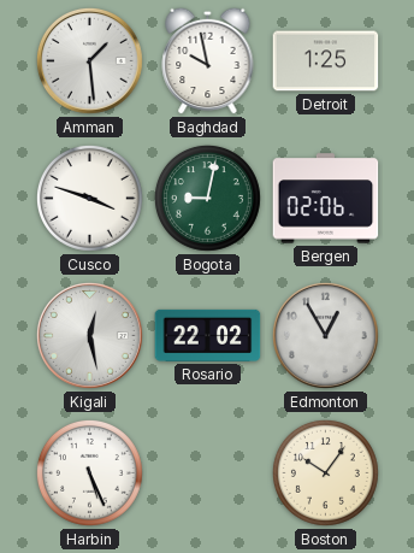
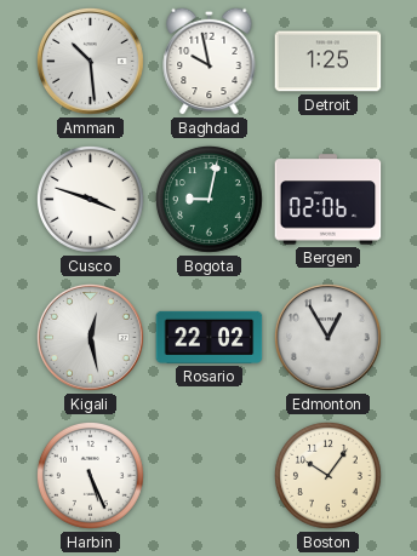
Amman: 1:29 -> 10:29
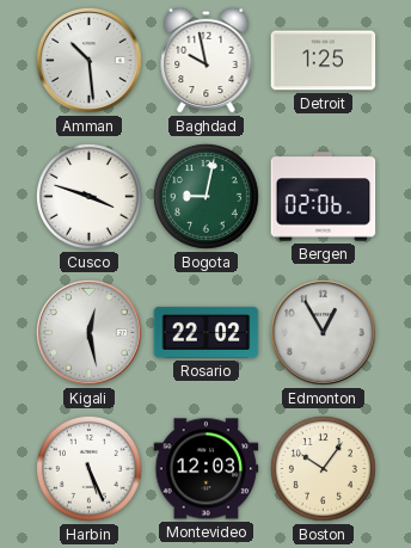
Montevideo: none -> 12:03
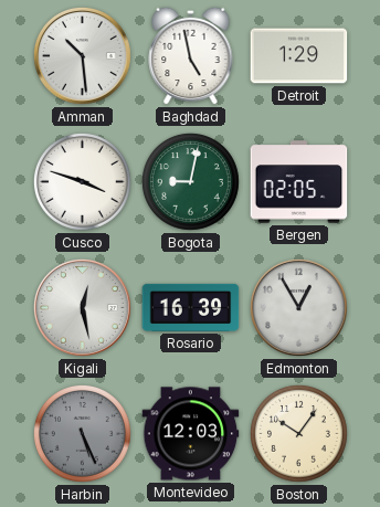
Baghdad: 9:58 -> 4:58
Detroit: 1:25 -> 1:29
Bergen: 02:06 -> 02:05
Rosario: 22:02 -> 16:39
Harbin dial: white -> grey
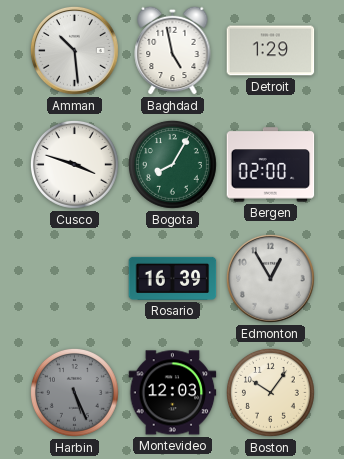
Bogota: 9:02 -> 8:05
Bergen: 02:05 -> 02:00
Kigali: 12:28 -> none
